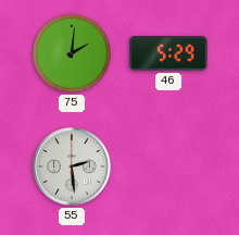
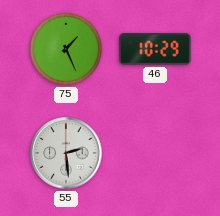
75: 2:01 -> 1:26
46: 5:29 -> 10:29
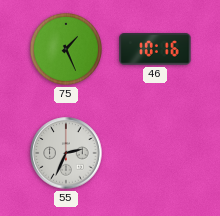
46: 10:29 -> 10:16
55: 2:29 -> 2:34
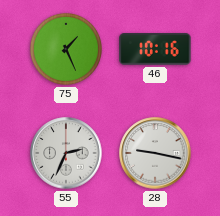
28: none -> 9:17
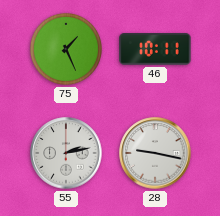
46: 10:16 -> 10:11
55: 2:34 -> 2:13
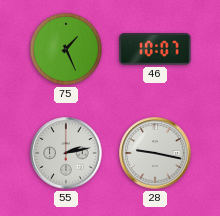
46: 10:11 -> 10:07
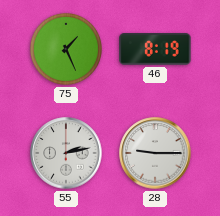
46: 10:07 -> 8:19
28: 9:17 -> 9:15
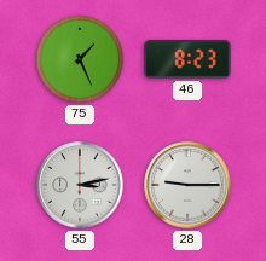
46: 8:19 -> 8:23
55: 2:13 -> 3:13
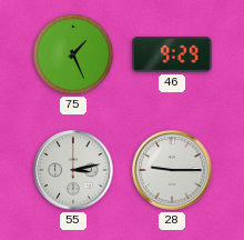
46: 8:23 -> 9:29
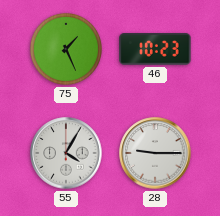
46: 9:29 -> 10:23
55: 3:13 -> 4:05
